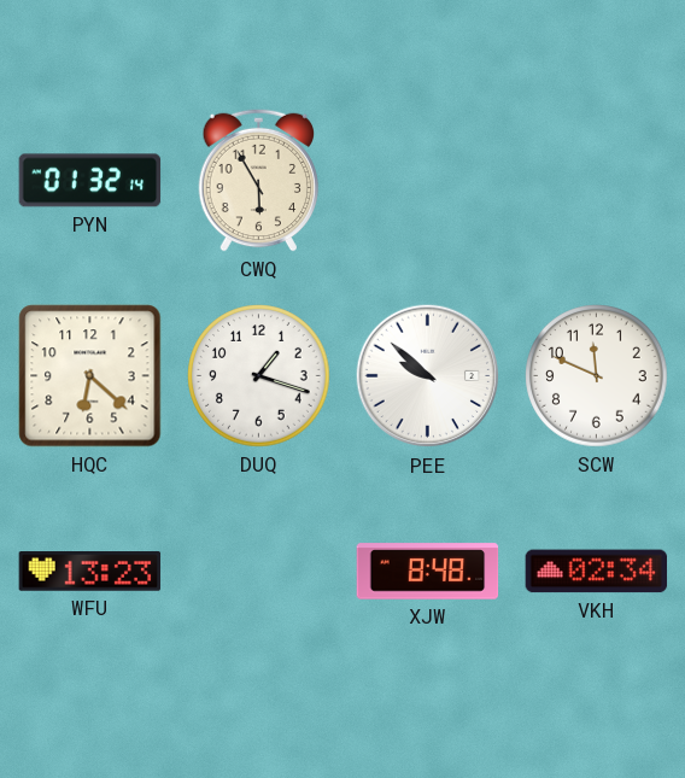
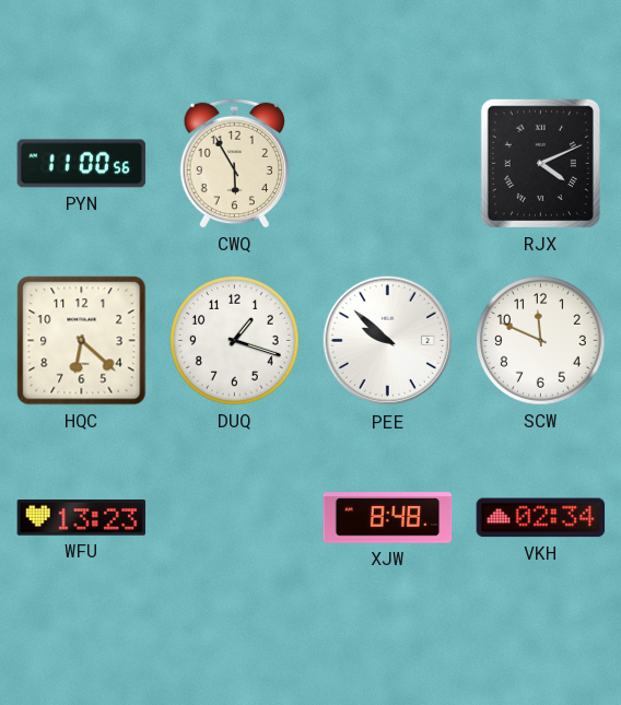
PYN: 01:32 -> 11:00
RJX: none -> 4:11
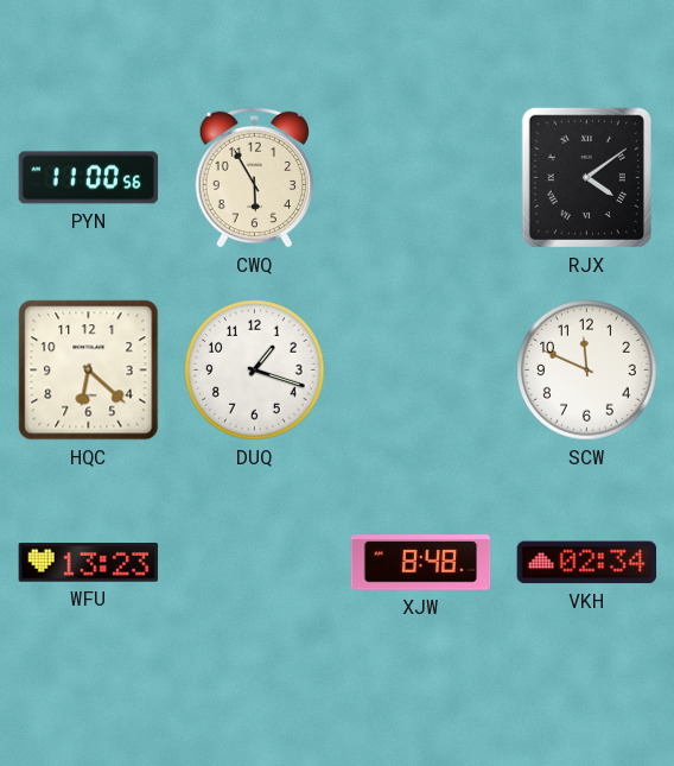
RJX: 4:11 -> 4:09
PEE: 9:52 -> none
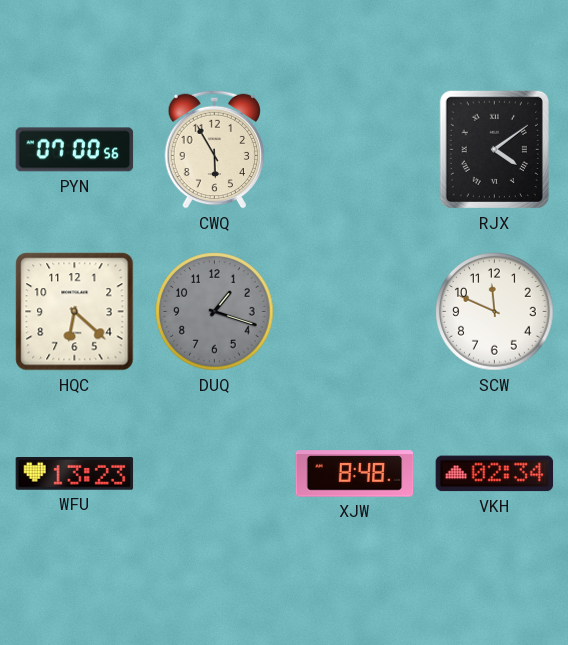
PYN: 11:00 -> 07:00
DUQ dial: white -> grey
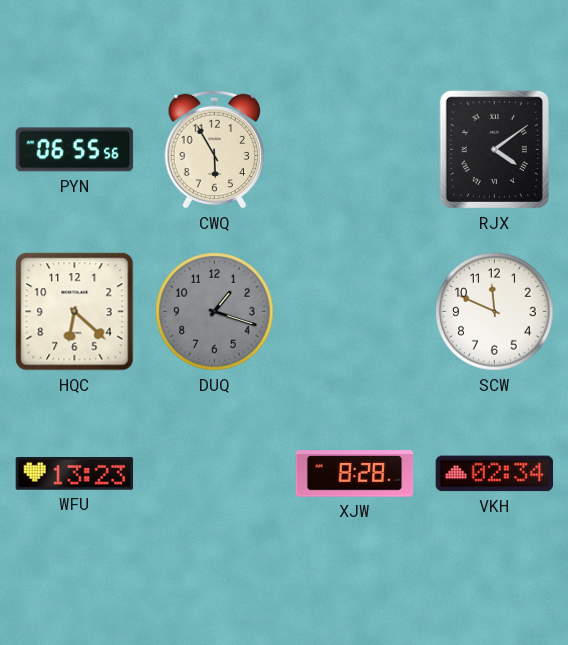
PYN: 07:00 -> 06:55
XJW: 8:48 -> 8:28
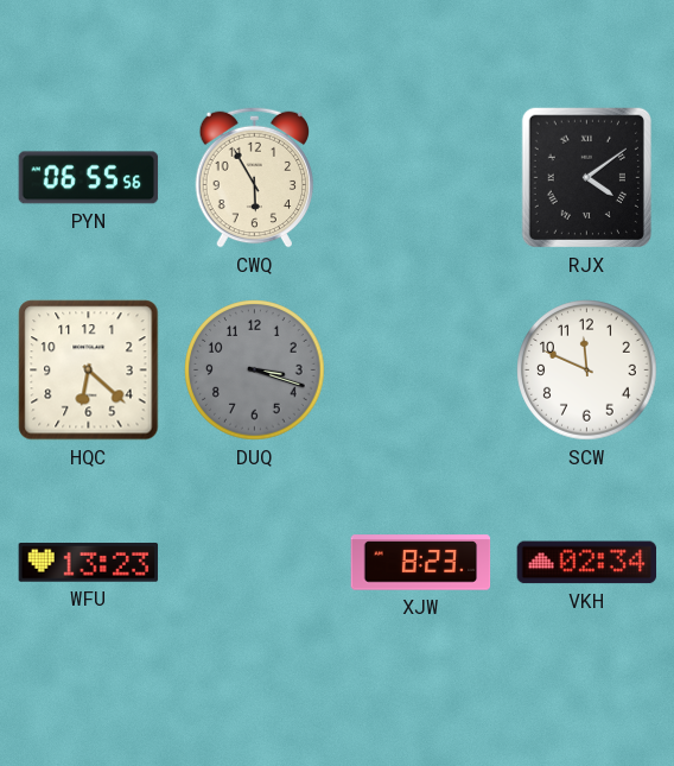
DUQ: 1:18 -> 3:18
XJW: 8:28 -> 8:23
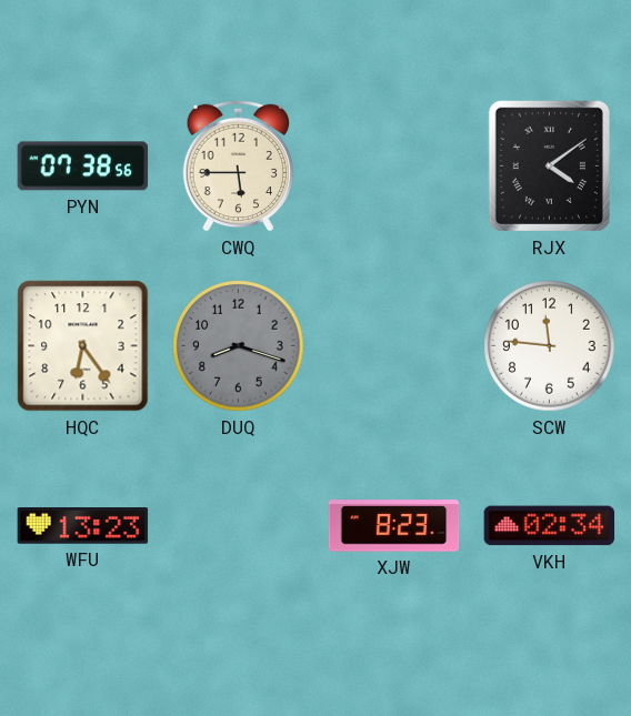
PYN: 06:55 -> 07:38
CWQ: 5:55 -> 5:45
HQC: 6:22 -> 6:24
DUQ: 3:18 -> 8:18
SCW: 11:49 -> 11:46
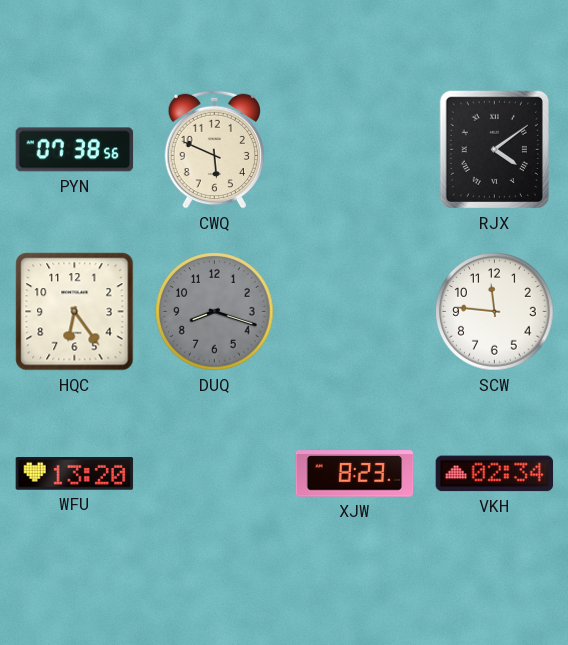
CWQ: 5:45 -> 5:49
WFU: 13:23 -> 13:20
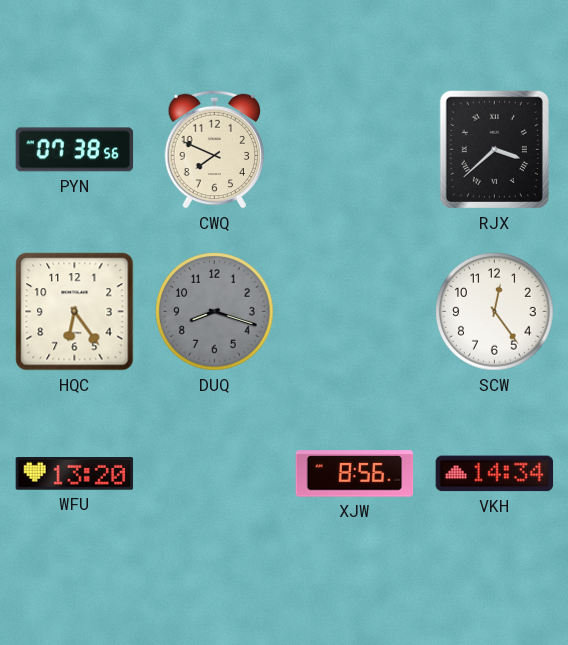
CWQ: 5:49 -> 7:49
RJX: 4:09 -> 3:38
SCW: 11:46 -> 12:24
XJW: 8:23 -> 8:56
VKH: 02:34 -> 14:34
